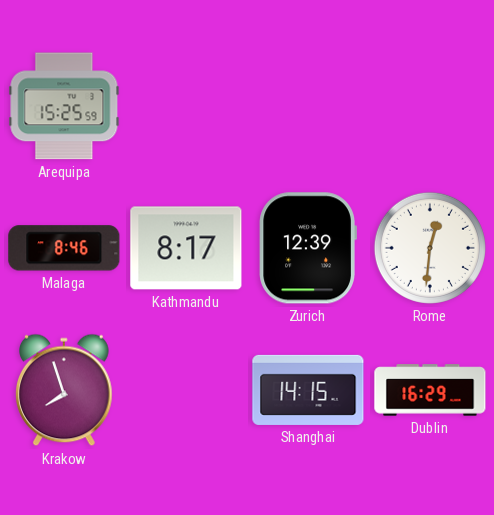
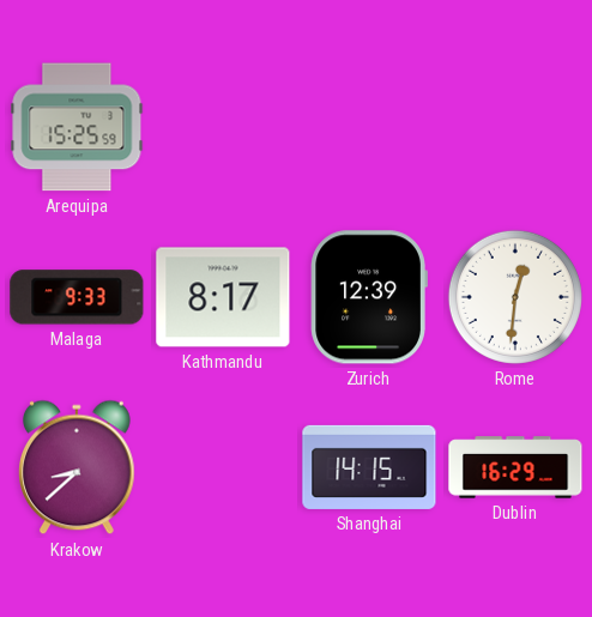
Malaga: 8:46 -> 9:33
Krakow: 7:57 -> 8:38
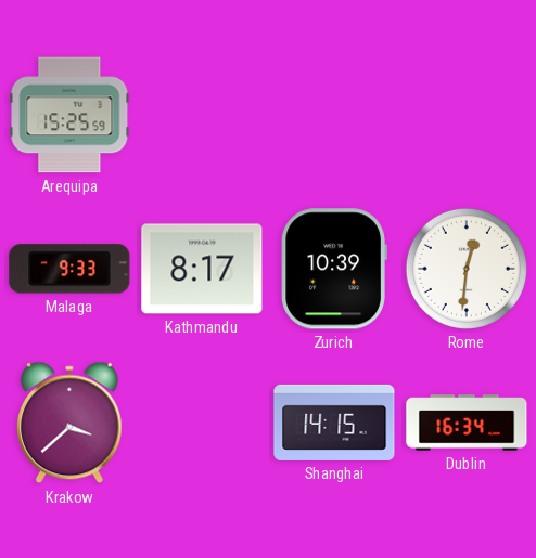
Zurich: 12:39 -> 10:39
Krakow: 8:38 -> 3:38
Dublin: 16:29 -> 16:34
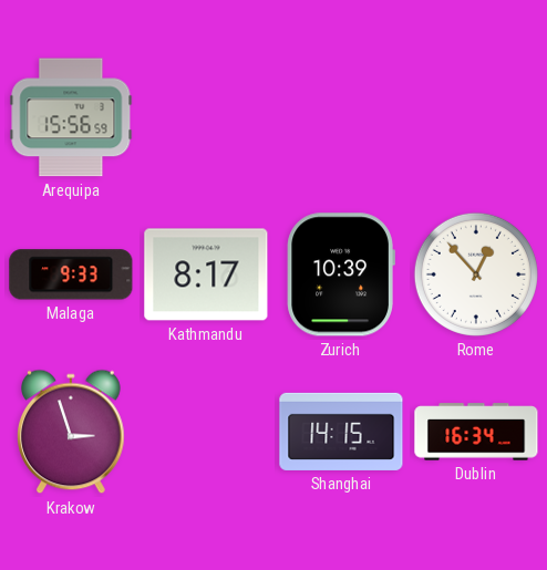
Arequipa: 15:25 -> 15:56
Rome: 12:31 -> 12:53
Krakow: 3:38 -> 2:57
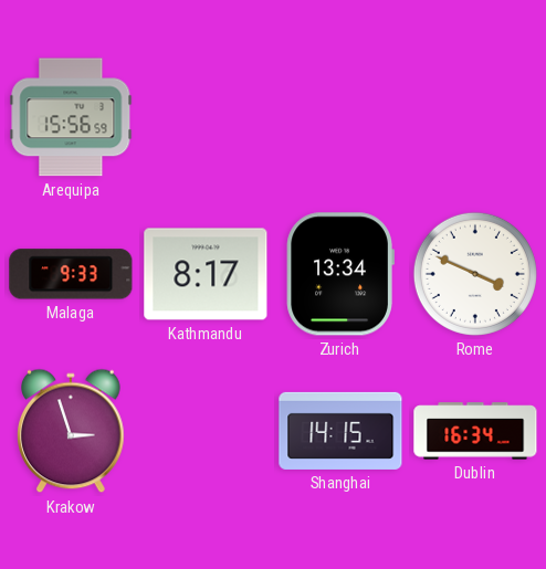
Zurich: 10:39 -> 13:34
Rome: 12:53 -> 3:49
